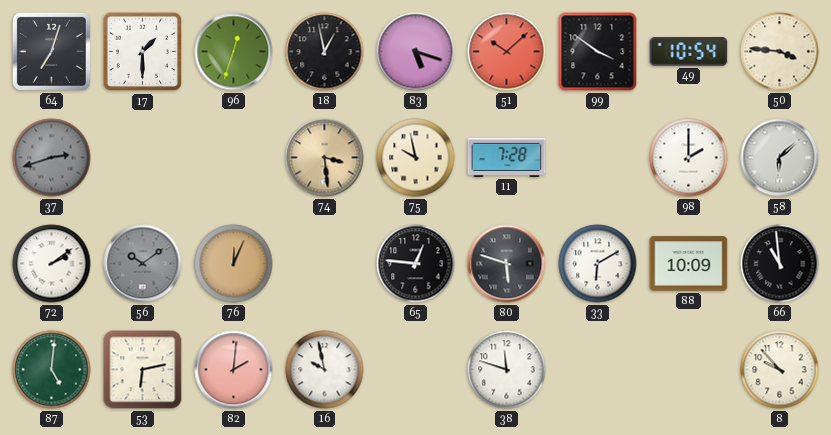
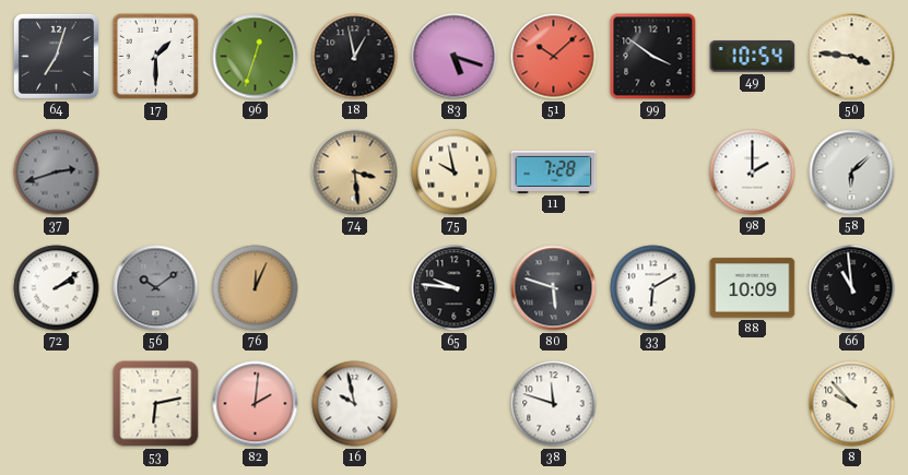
65: 12:46 -> 9:46
87: 5:01 -> none
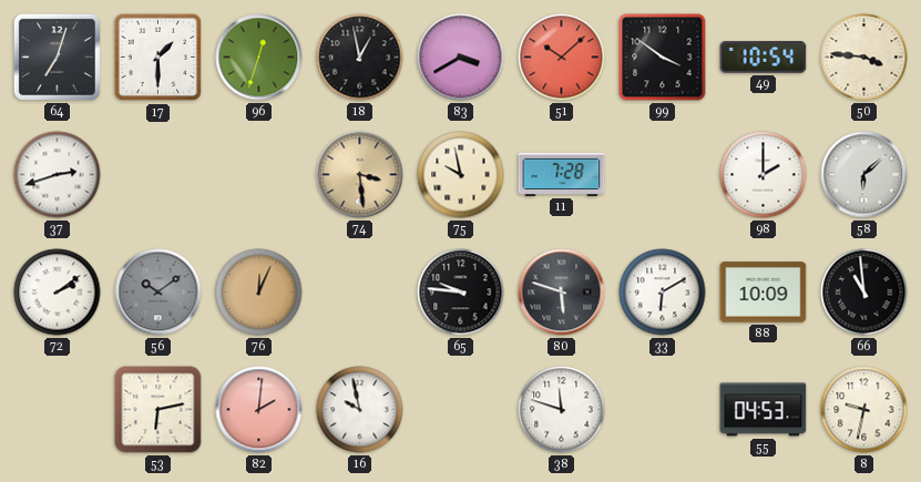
83: 5:18 -> 3:40
37 dial: grey -> white
55: none -> 04:53
8: 9:53 -> 9:32
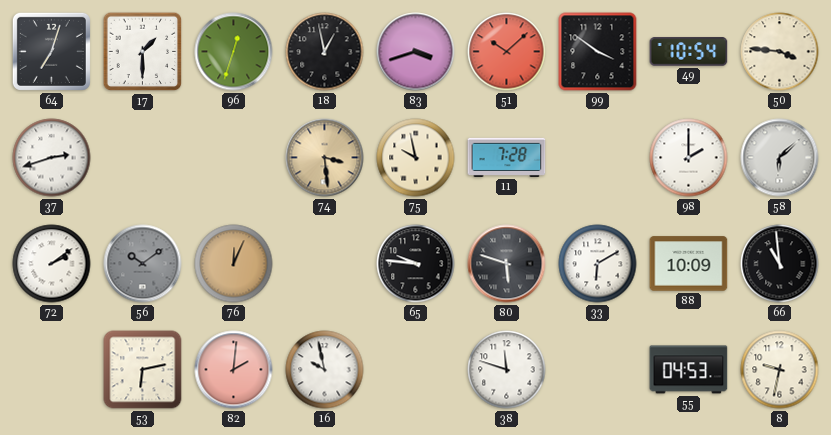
83: 3:40 -> 3:42
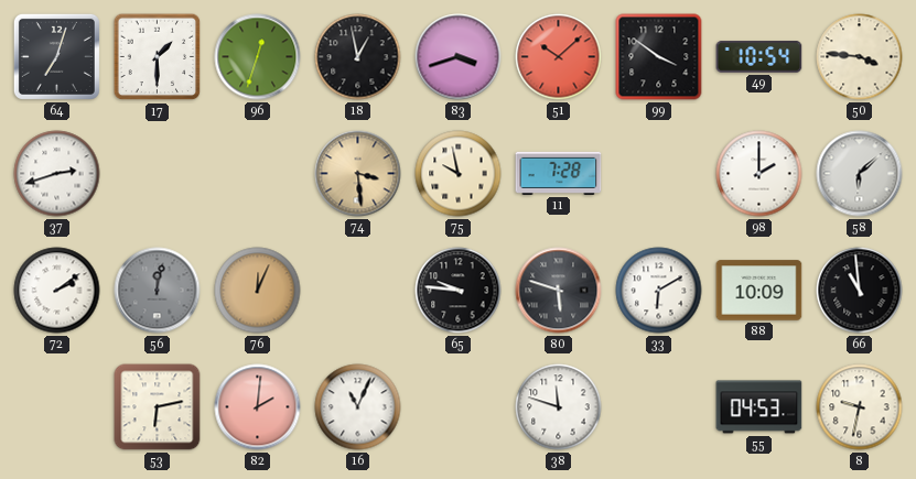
56: 10:09 -> 12:02
16: 9:58 -> 11:04
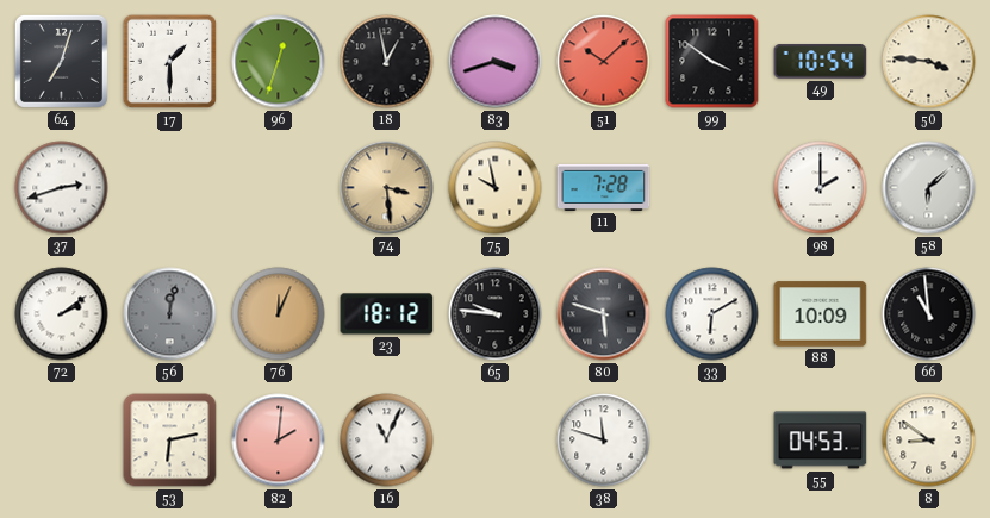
23: none -> 18:12
8: 9:32 -> 8:51
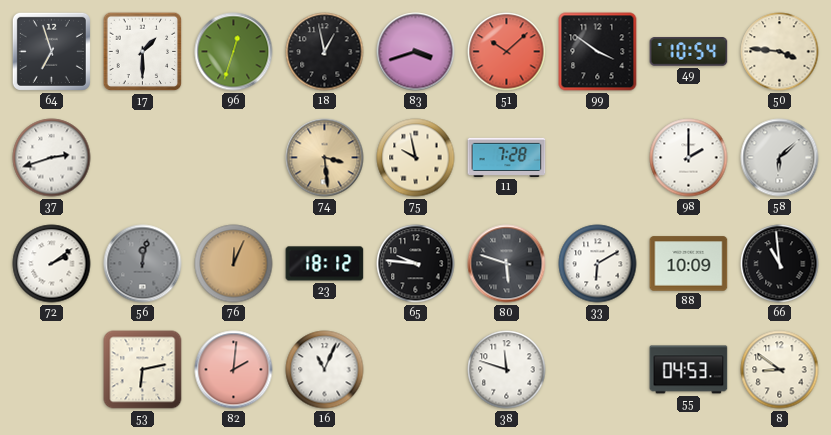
64: 7:03 -> 6:57
